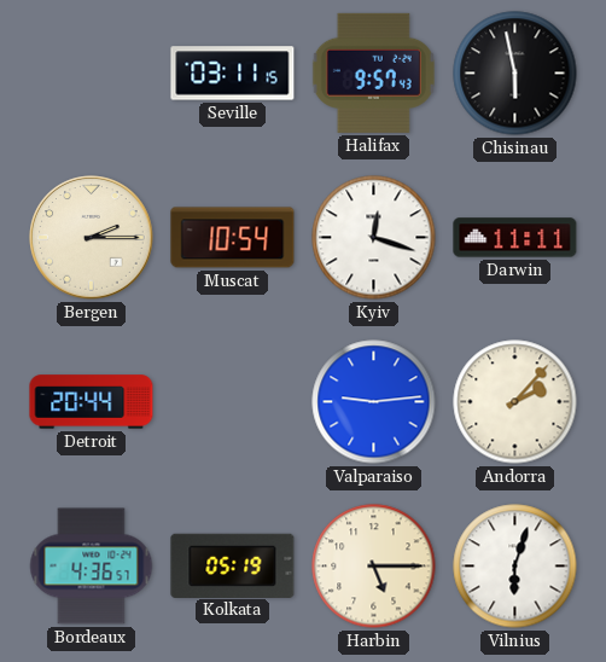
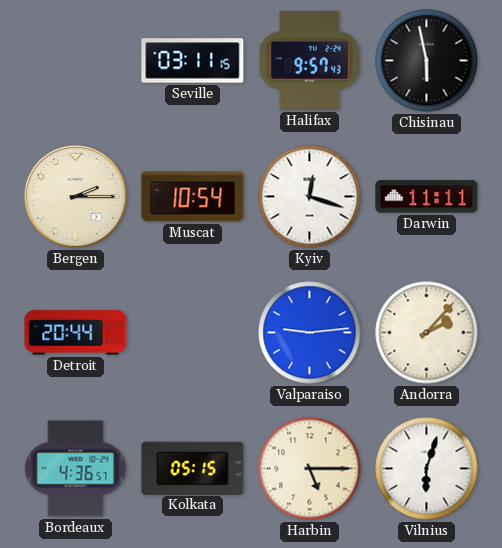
Kolkata: 05:19 -> 05:15
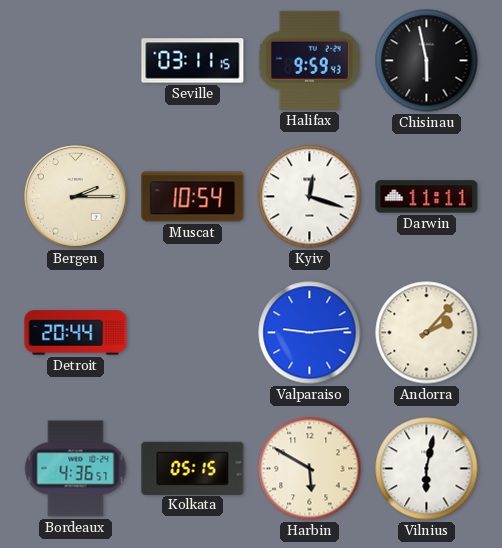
Halifax: 9:57 -> 9:59
Harbin: 5:15 -> 5:50
Vilnius: 6:03 -> 6:02
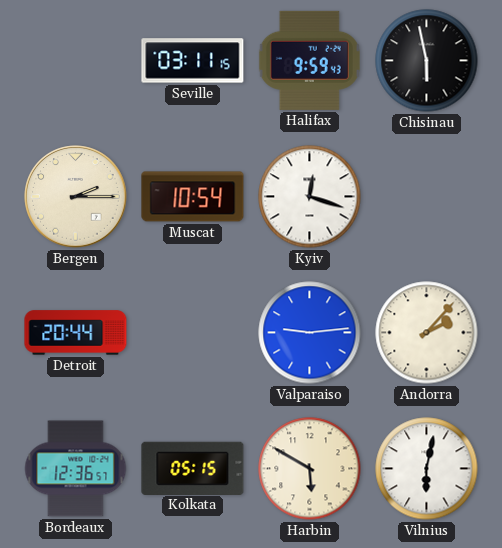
Darwin: 11:11 -> none
Bordeaux: 4:36 -> 12:36
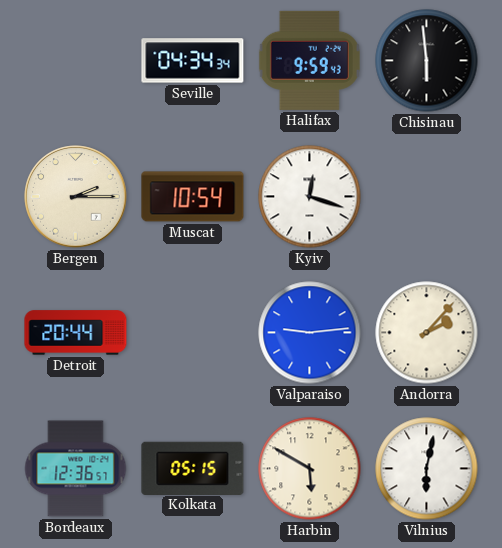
Seville: 03:11 -> 04:34
Chisinau: 5:58 -> 5:59
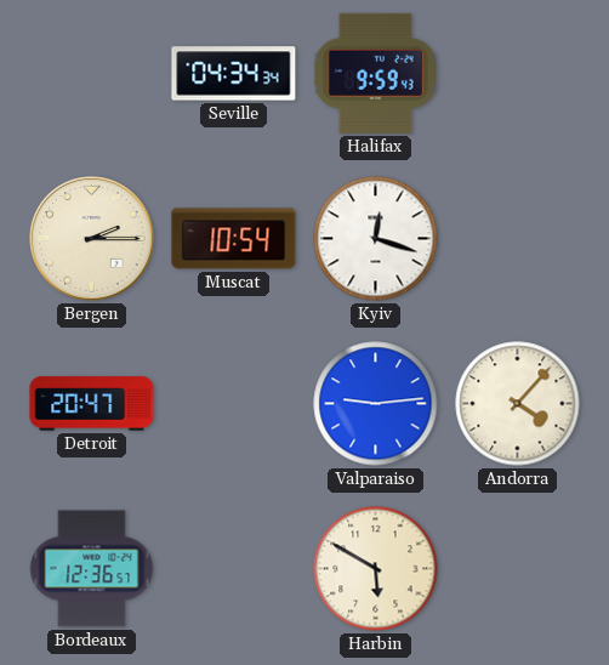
Chisinau: 5:59 -> none
Detroit: 20:44 -> 20:47
Andorra: 2:07 -> 4:07
Kolkata: 05:15 -> none
Vilnius: 6:02 -> none
